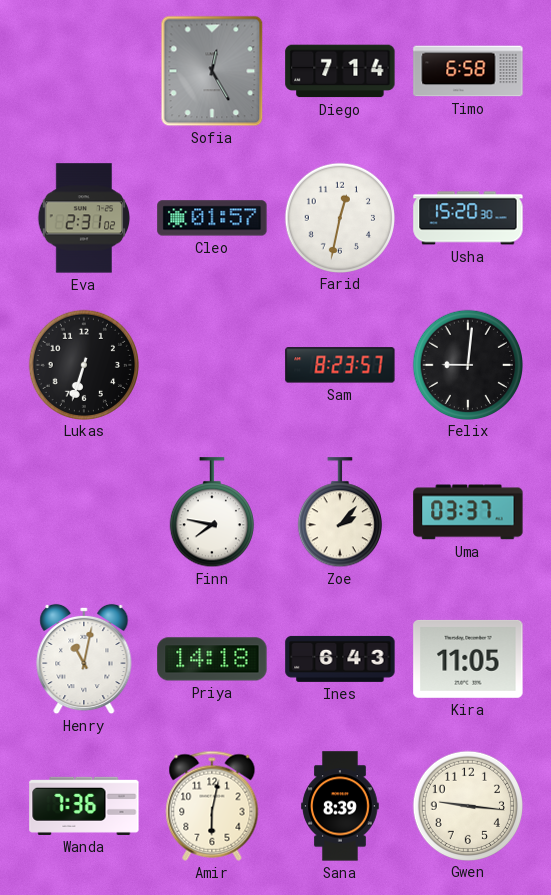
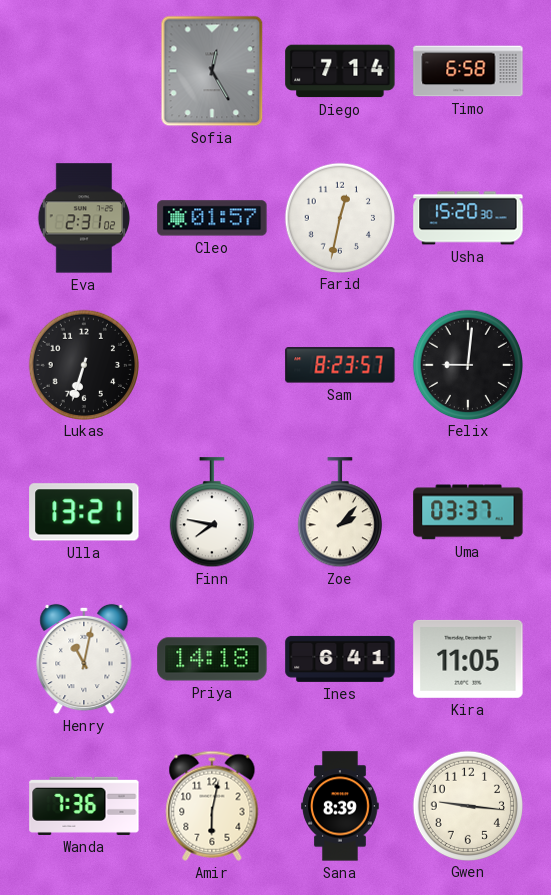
Ulla: none -> 13:21
Ines: 6:43 -> 6:41
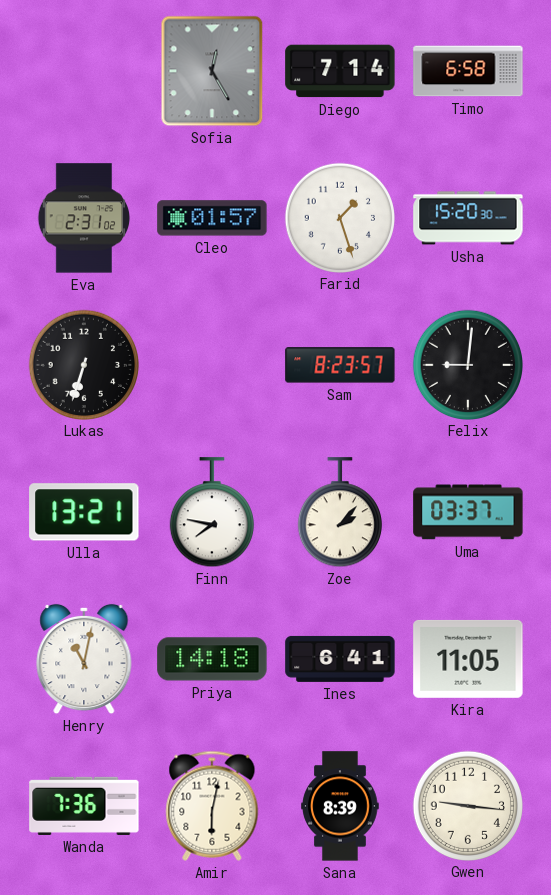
Farid: 12:32 -> 1:27
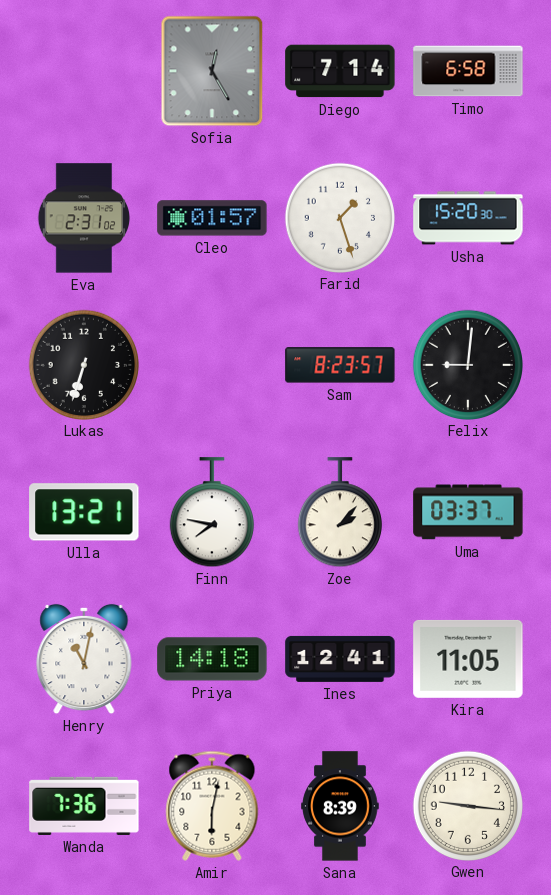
Ines: 6:41 -> 12:41
